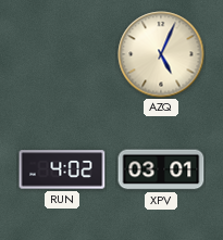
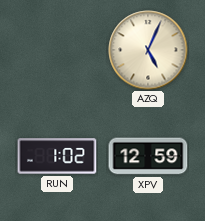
RUN: 4:02 -> 1:02
XPV: 03:01 -> 12:59
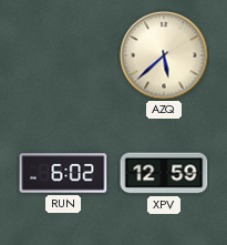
AZQ: 5:04 -> 5:38
RUN: 1:02 -> 6:02
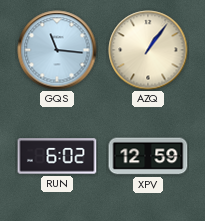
GQS: none -> 11:16
AZQ: 5:38 -> 1:06
